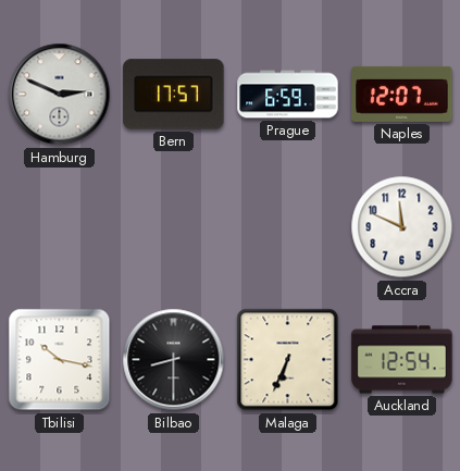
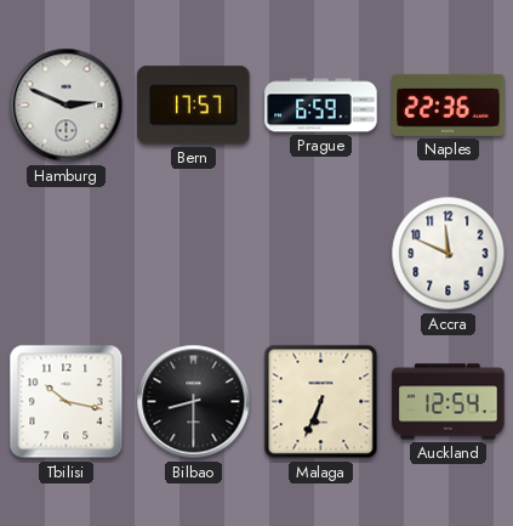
Naples: 12:07 -> 22:36
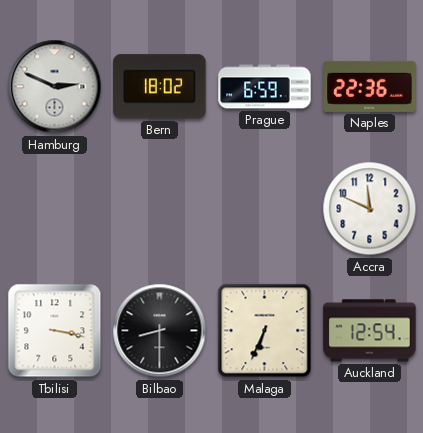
Bern: 17:57 -> 18:02
Tbilisi: 10:17 -> 3:17
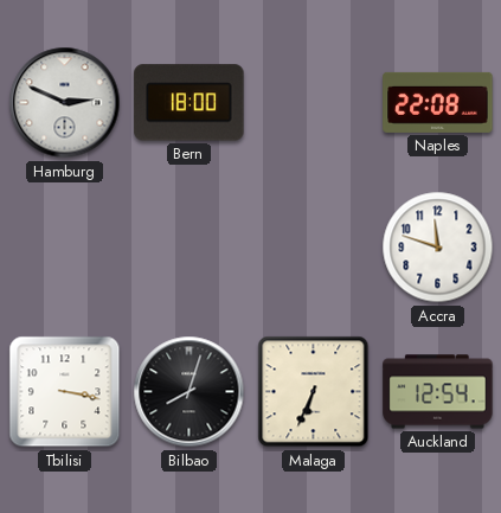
Bern: 18:02 -> 18:00
Prague: 6:59 -> none
Naples: 22:36 -> 22:08
Accra: 11:49 -> 11:48
Bilbao: 8:30 -> 8:03
